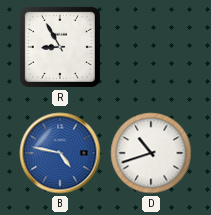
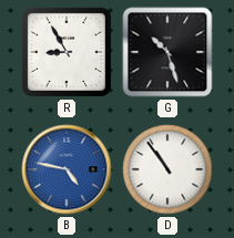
G: none -> 10:27
D: 10:42 -> 10:54
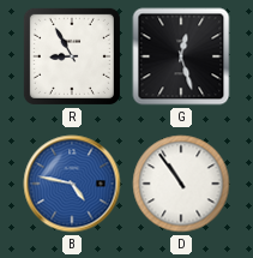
G: 10:27 -> 12:27
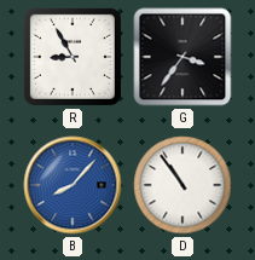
G: 12:27 -> 3:36
B: 4:47 -> 8:07
